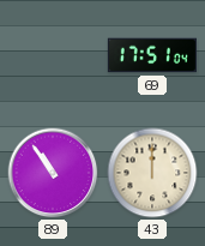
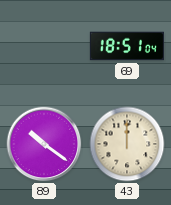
69: 17:51 -> 18:51
89: 10:54 -> 10:21
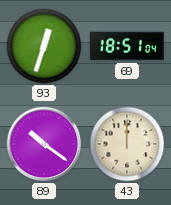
93: none -> 12:33
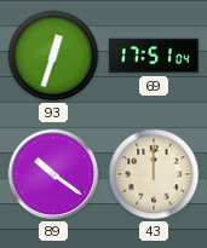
69: 18:51 -> 17:51
